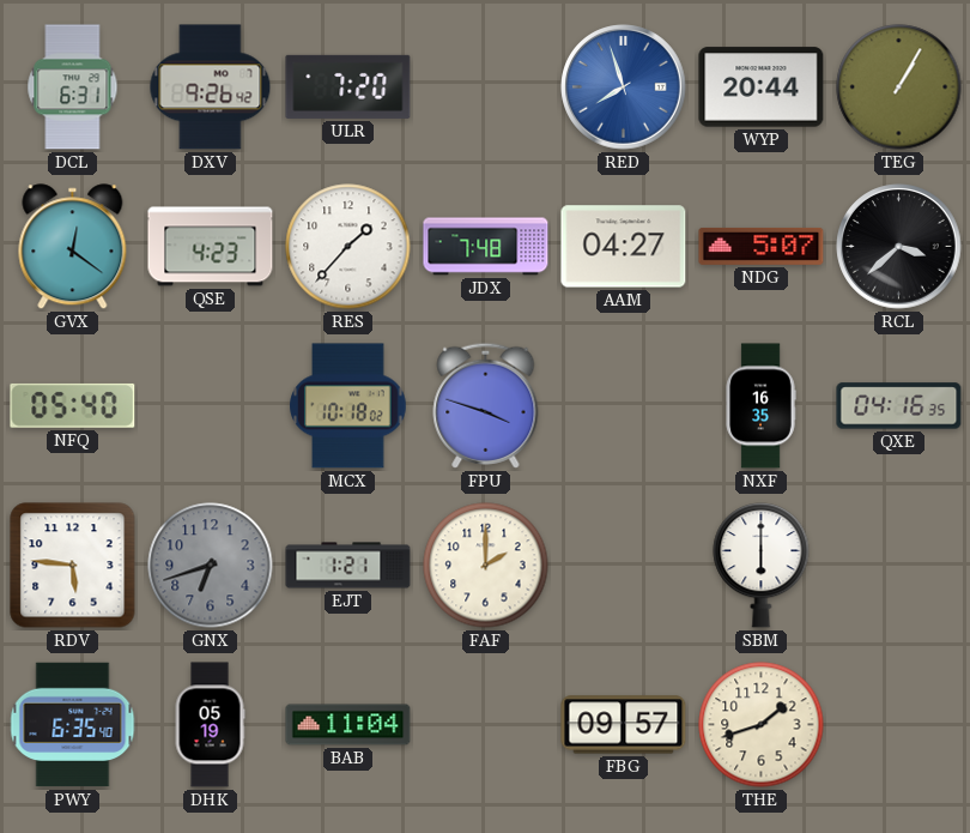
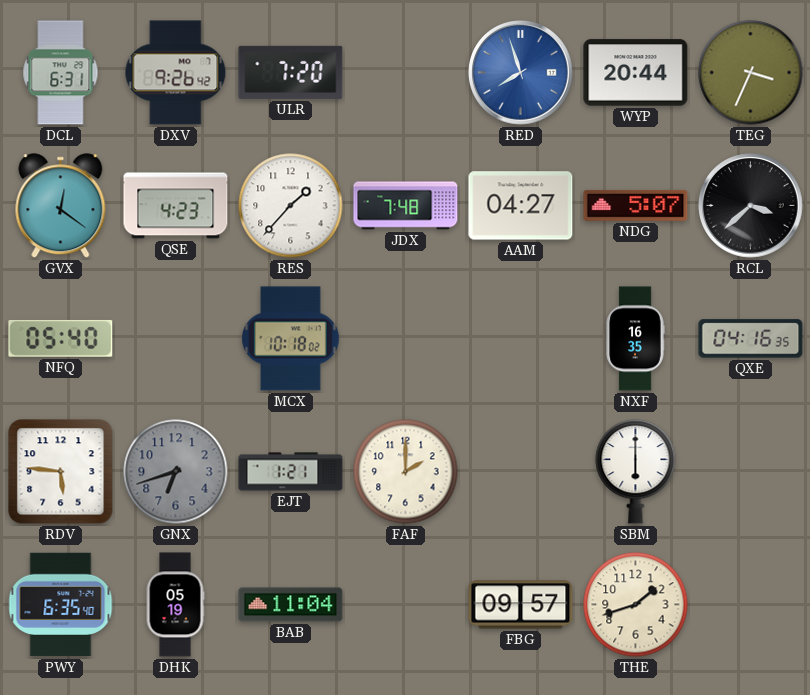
TEG: 1:05 -> 3:34
FPU: 3:48 -> none
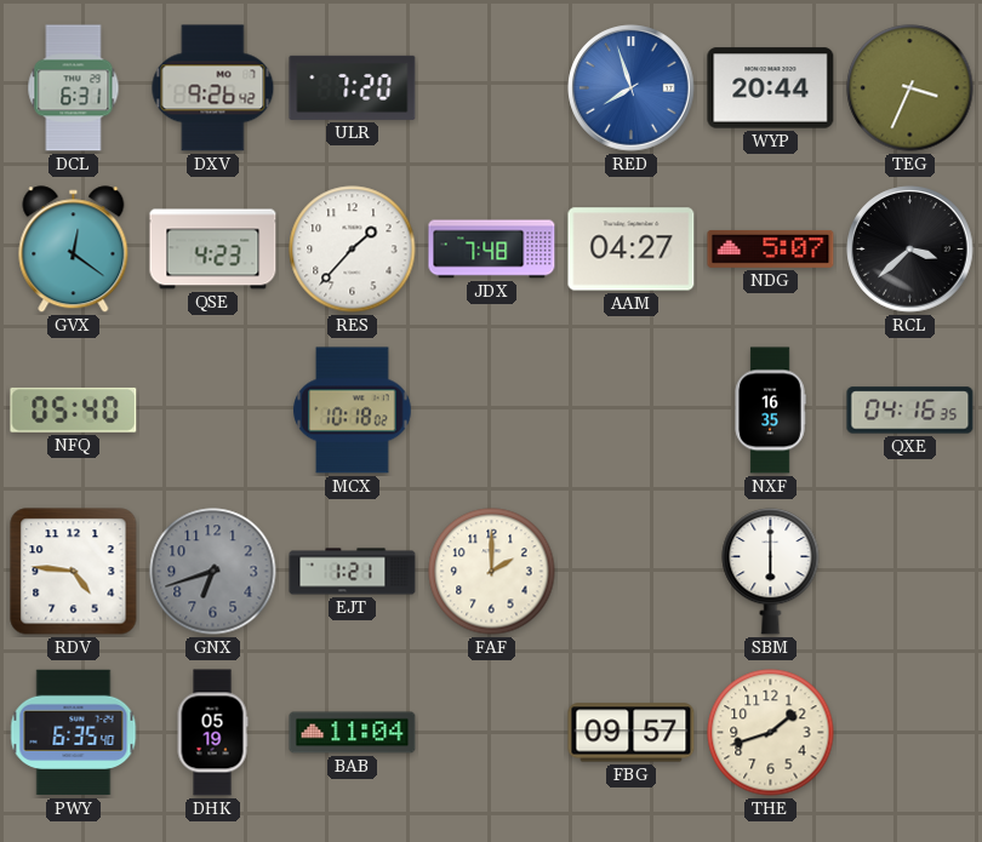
RDV: 5:46 -> 4:46
